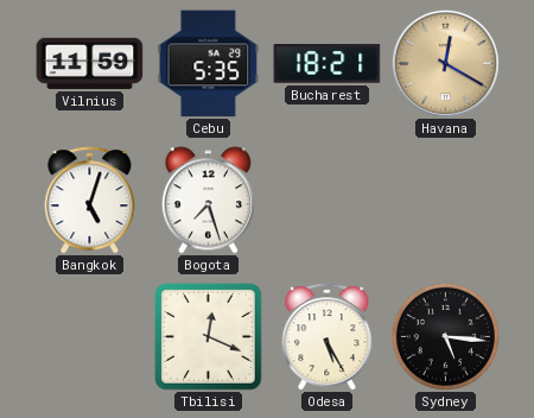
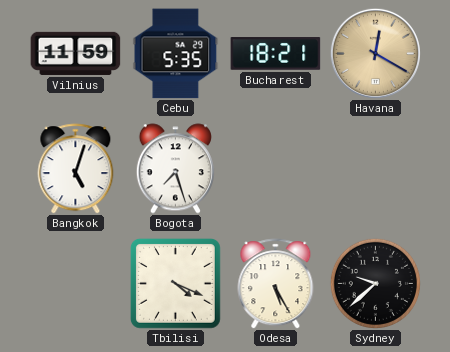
Tbilisi: 12:19 -> 4:19
Sydney: 5:16 -> 9:38
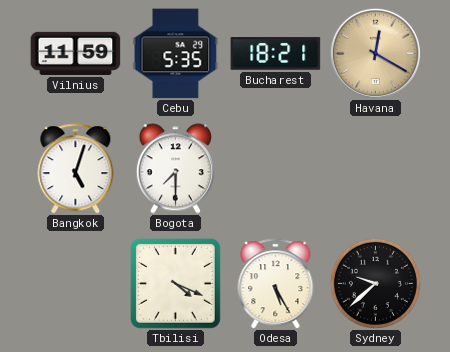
Bogota: 7:27 -> 7:30
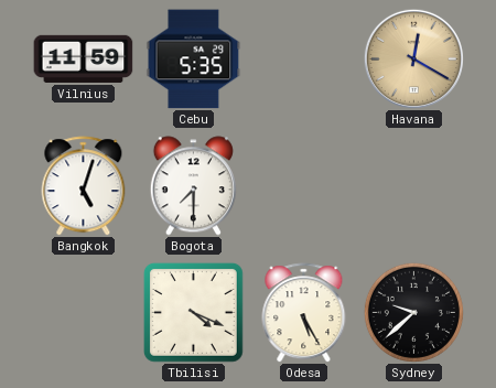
Bucharest: 18:21 -> none
